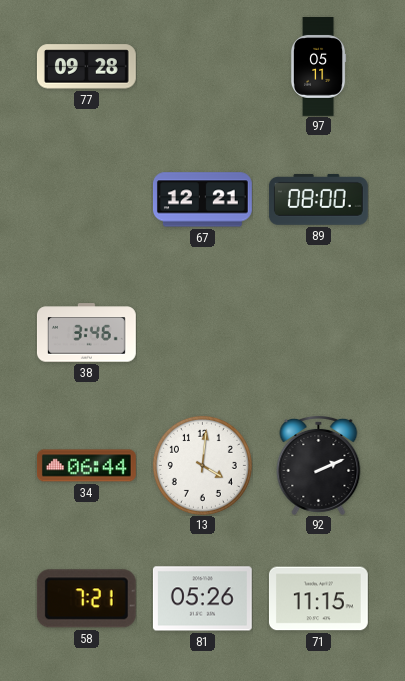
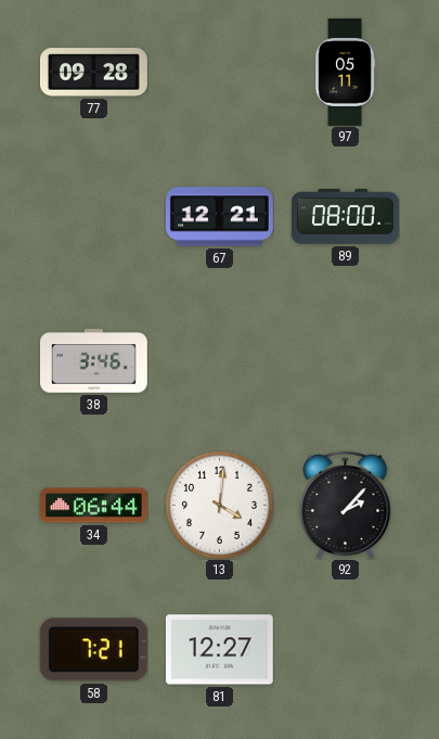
92: 2:11 -> 2:07
81: 05:26 -> 12:27
71: 11:15 -> none
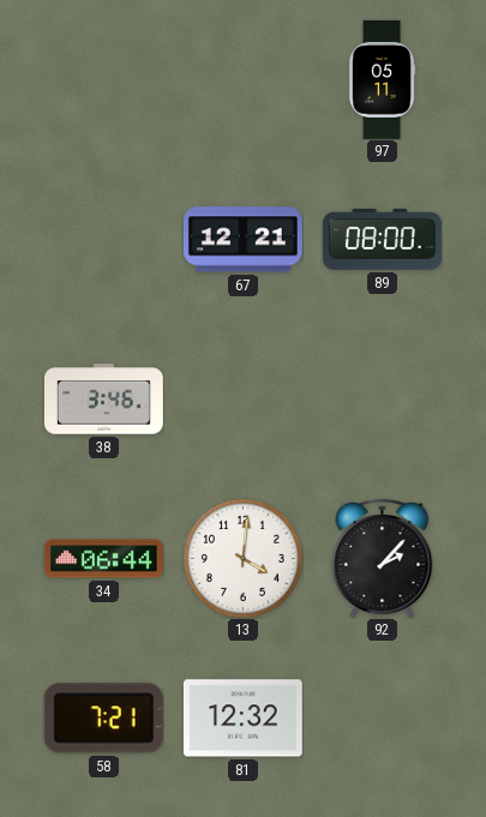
77: 09:28 -> none
81: 12:27 -> 12:32
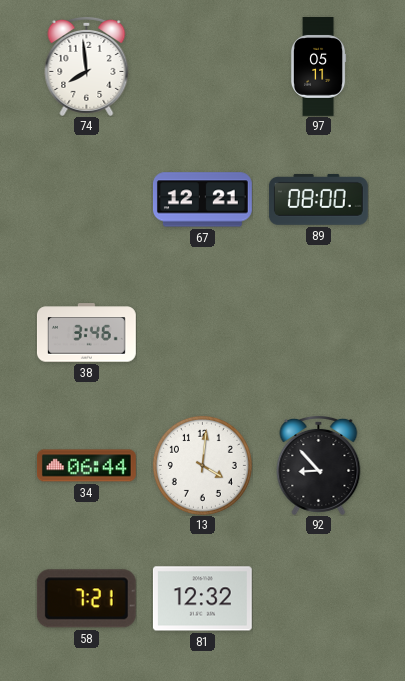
74: none -> 7:59
92: 2:07 -> 8:53
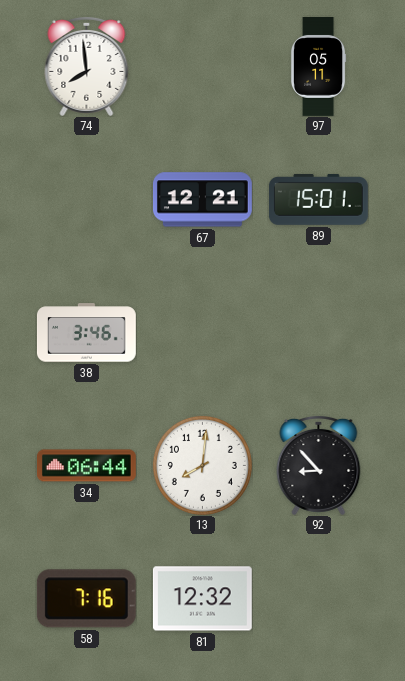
89: 08:00 -> 15:01
13: 4:01 -> 8:01
58: 7:21 -> 7:16
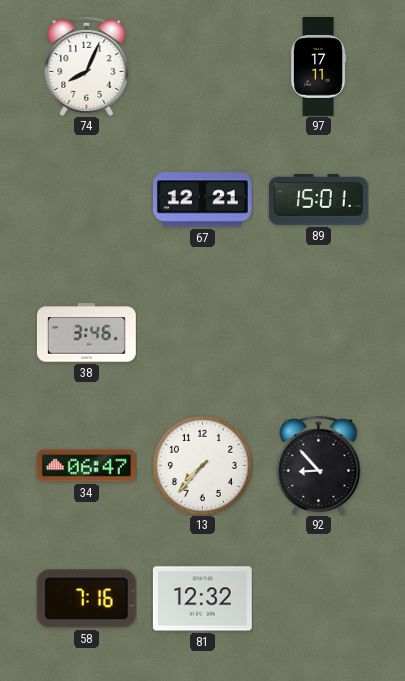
74: 7:59 -> 8:04
97: 05:11 -> 17:11
34: 06:44 -> 06:47
13: 8:01 -> 7:37
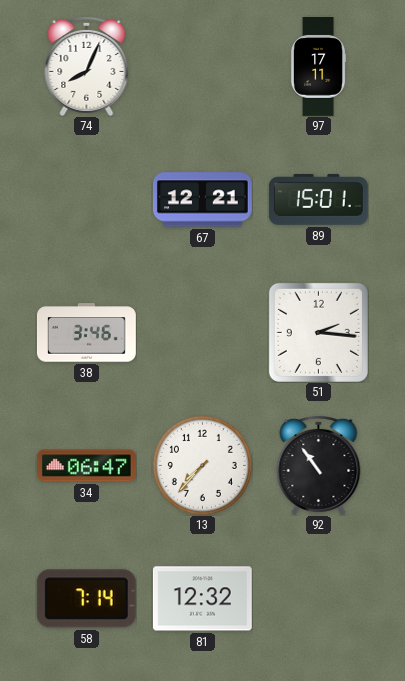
51: none -> 2:16
92: 8:53 -> 10:54
58: 7:16 -> 7:14
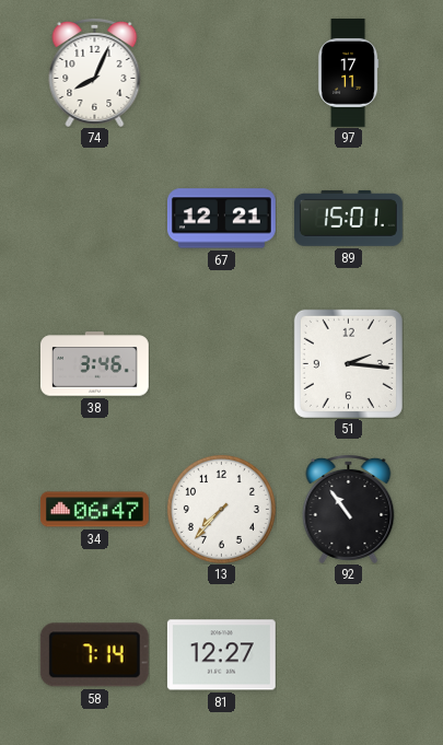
81: 12:32 -> 12:27
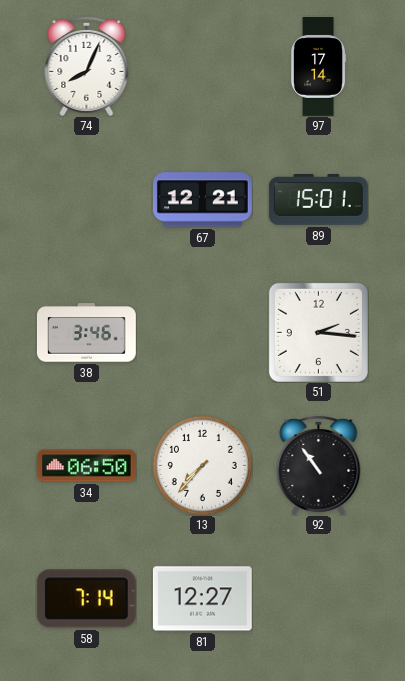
97: 17:11 -> 17:14
34: 06:47 -> 06:50
